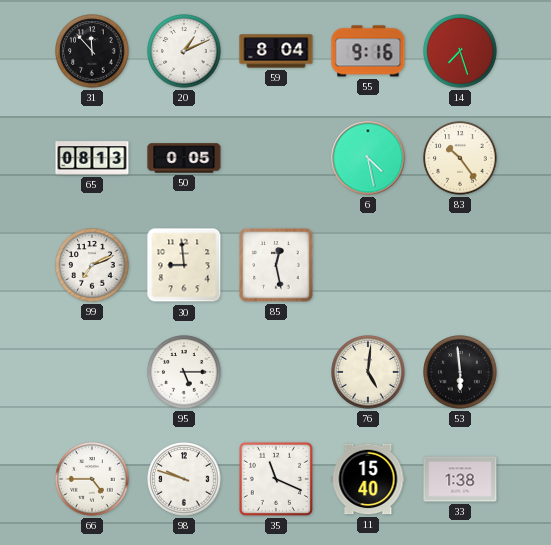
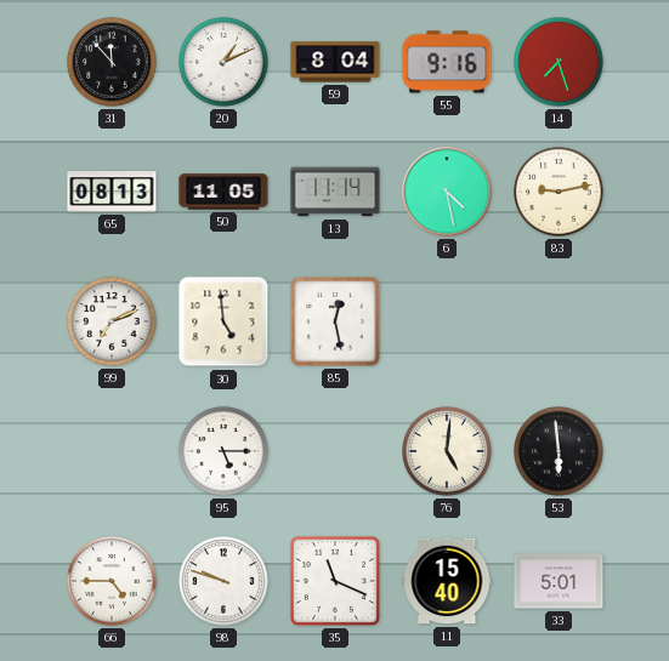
50: 0:05 -> 11:05
13: none -> 11:14
83: 10:24 -> 9:13
30: 8:59 -> 4:59
33: 1:38 -> 5:01
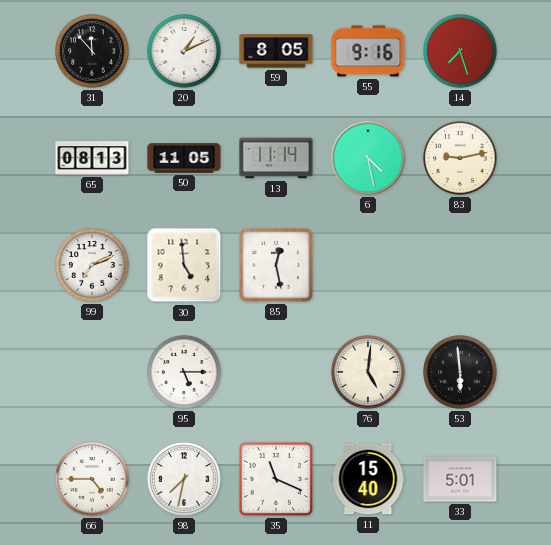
59: 8:04 -> 8:05
98: 9:48 -> 7:32
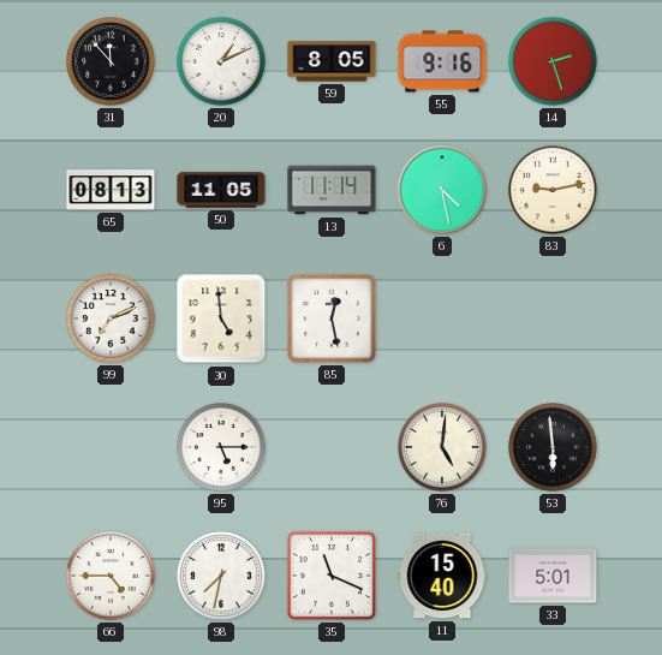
14: 7:27 -> 2:27
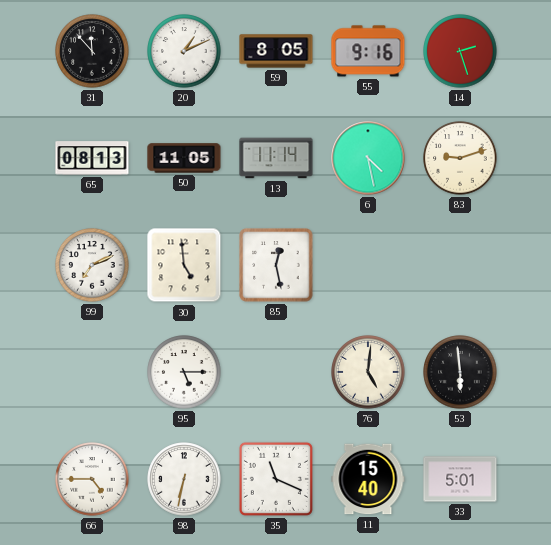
83: 9:13 -> 9:12
98: 7:32 -> 6:32
